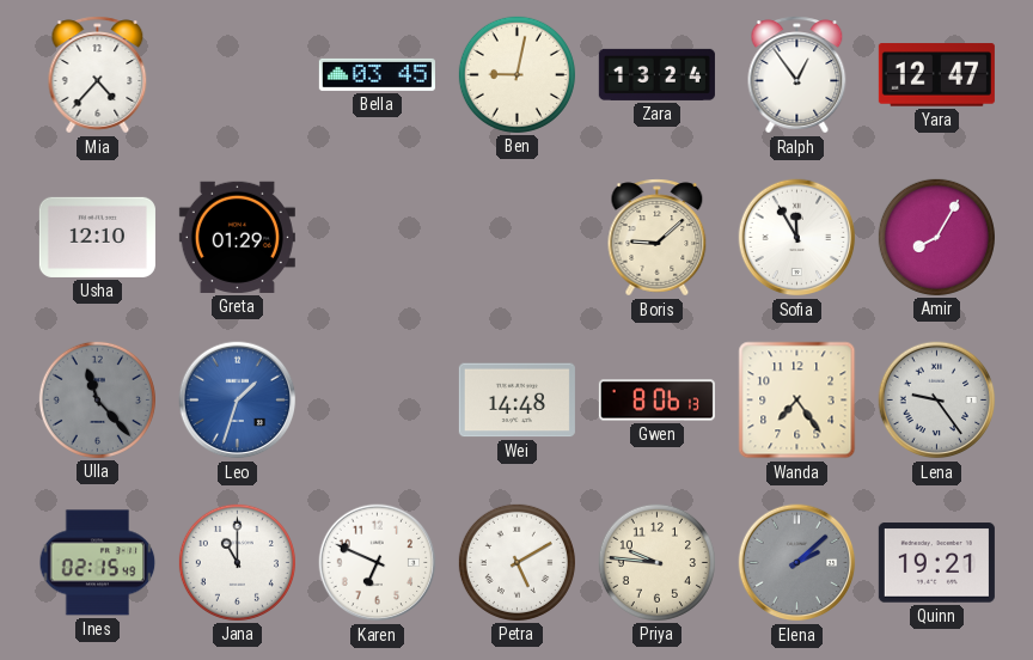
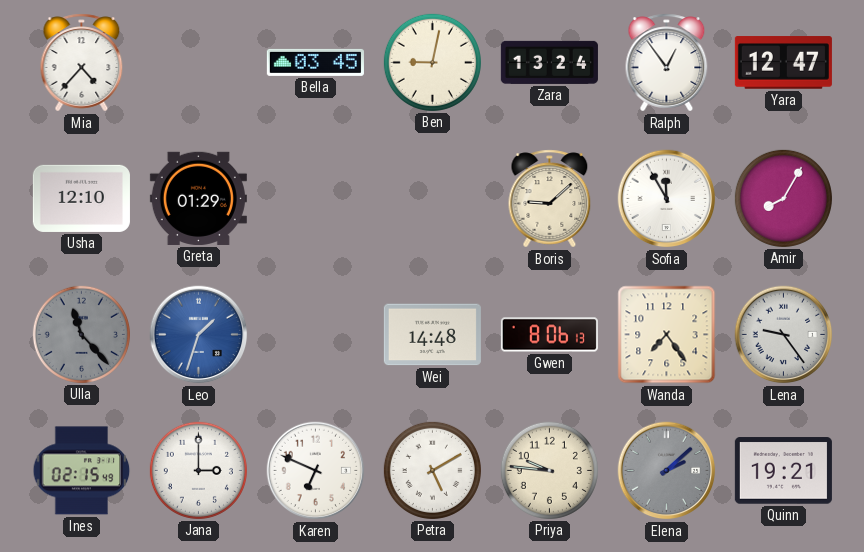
Jana: 11:00 -> 3:00
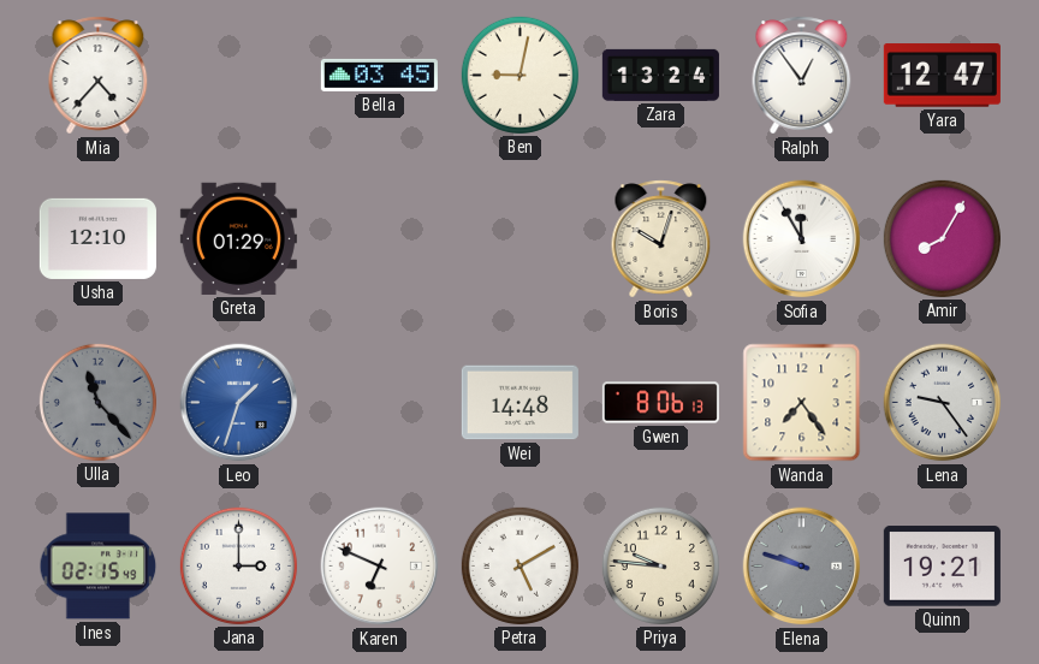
Boris: 9:08 -> 10:03
Elena: 2:08 -> 9:48
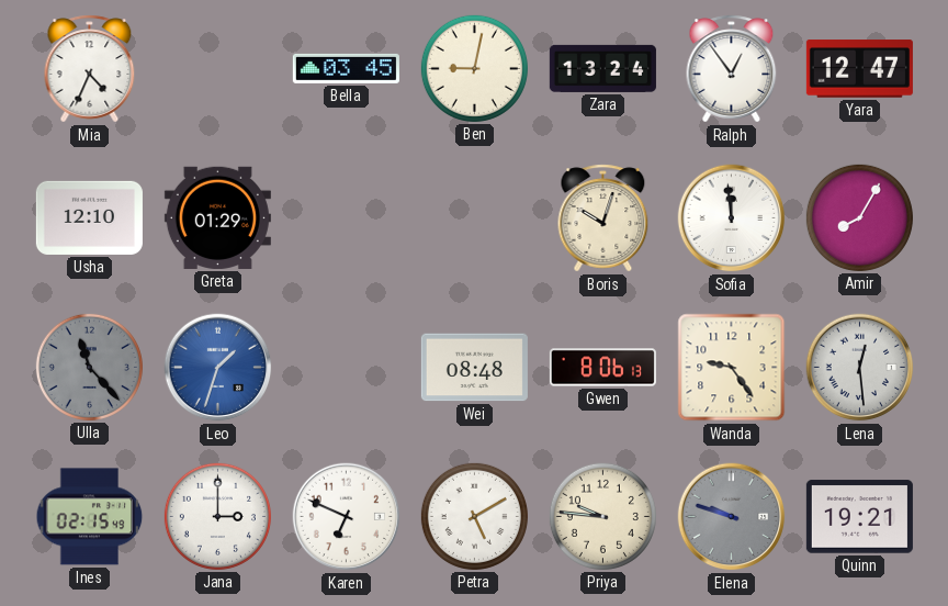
Mia: 4:37 -> 4:34
Sofia: 11:55 -> 11:59
Wei: 14:48 -> 08:48
Wanda: 7:24 -> 9:24
Lena: 9:24 -> 12:29
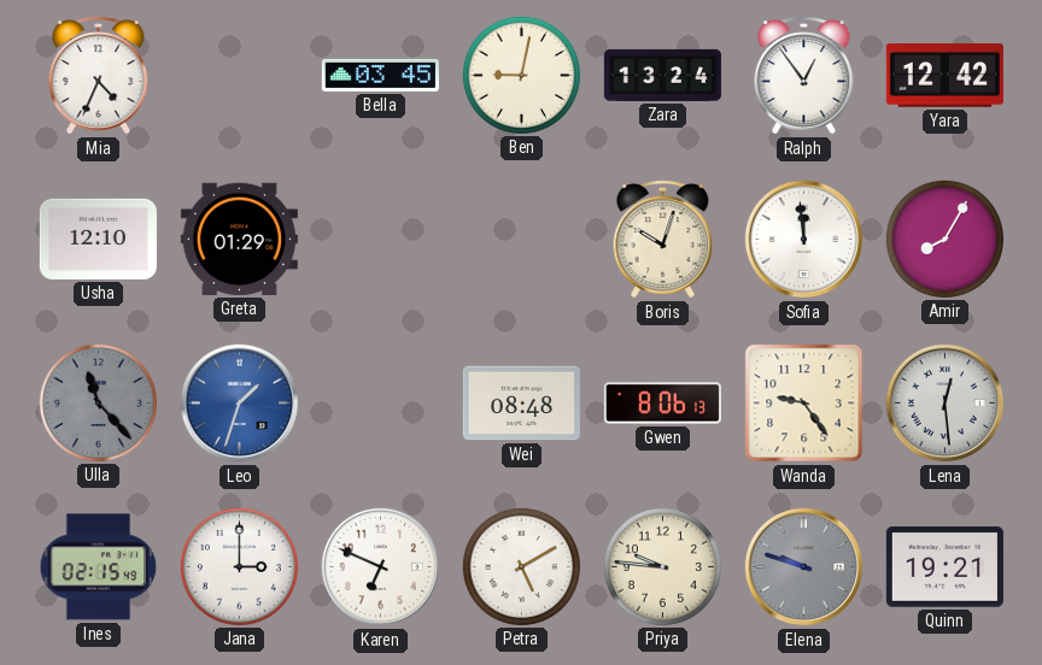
Yara: 12:47 -> 12:42
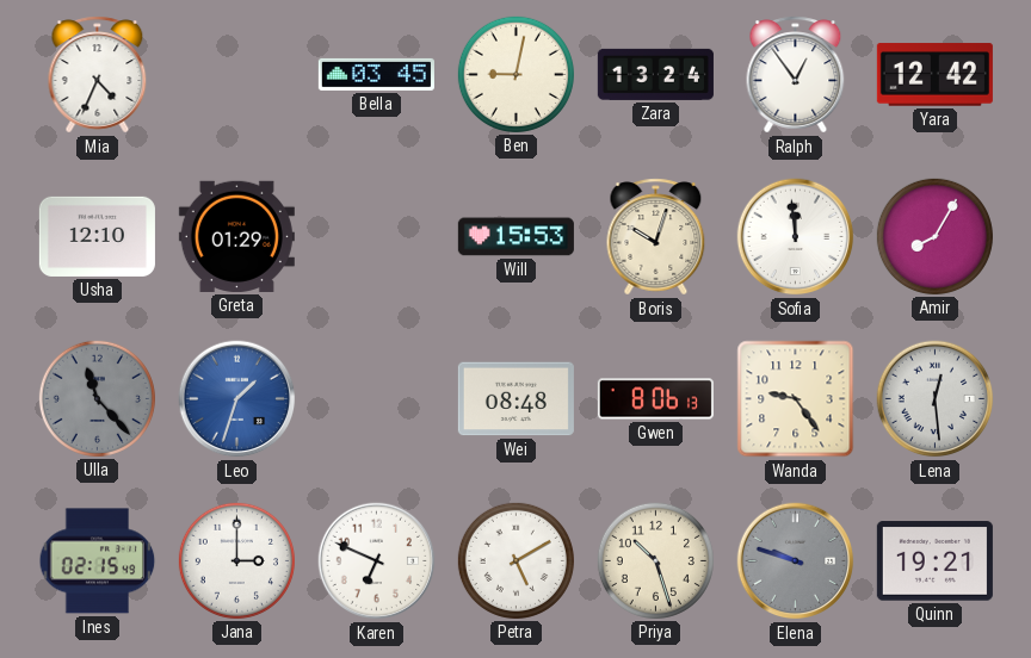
Will: none -> 15:53
Priya: 9:46 -> 10:27
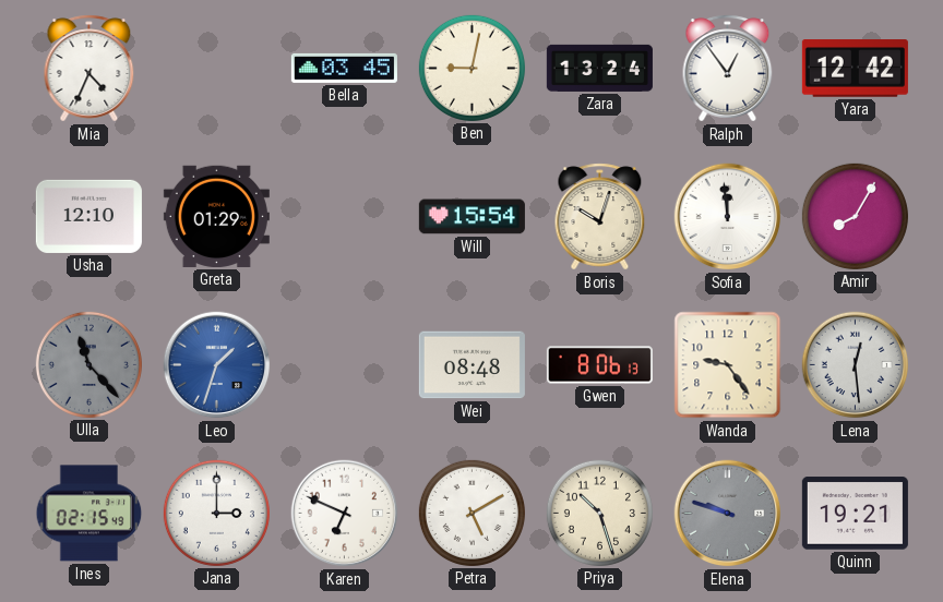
Will: 15:53 -> 15:54
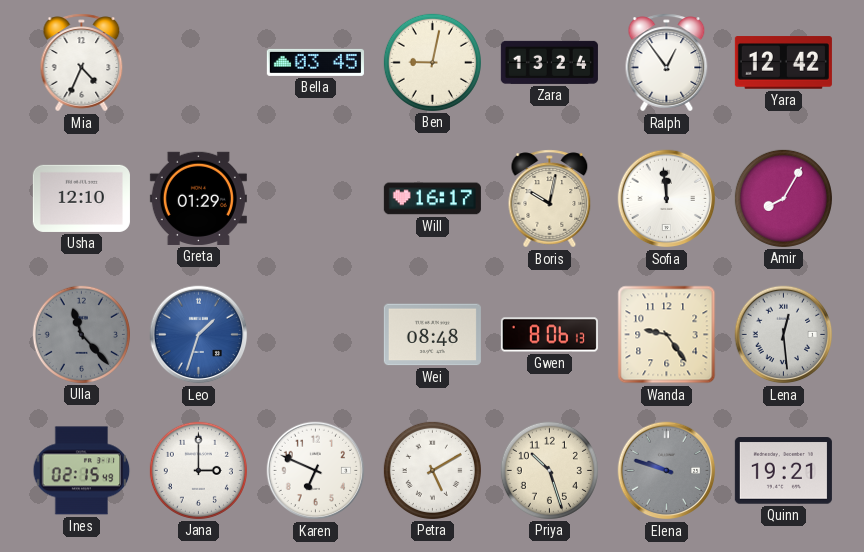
Will: 15:54 -> 16:17
Boris: 10:03 -> 10:02
